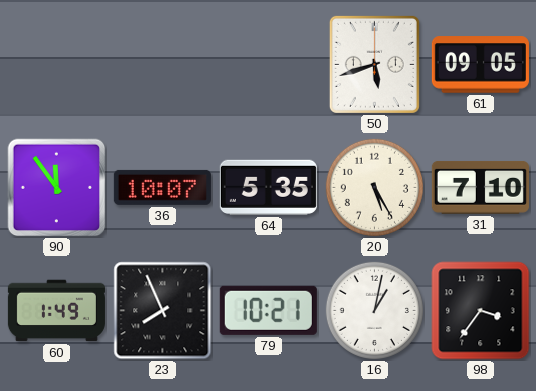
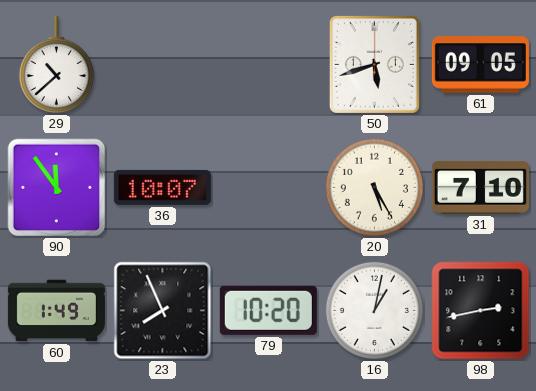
29: none -> 10:38
64: 5:35 -> none
79: 10:21 -> 10:20
98: 3:36 -> 2:43
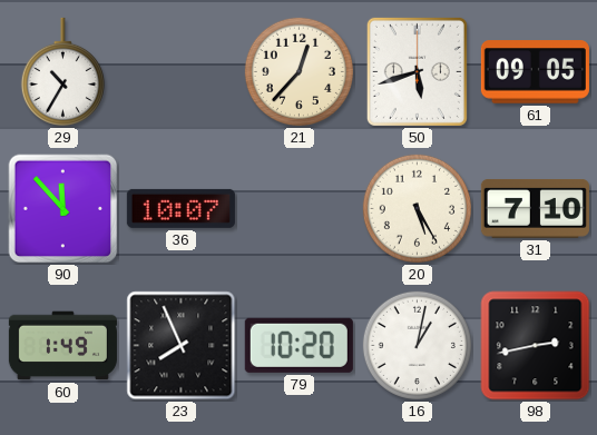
29: 10:38 -> 10:35
21: none -> 12:37
90: 11:54 -> 11:53
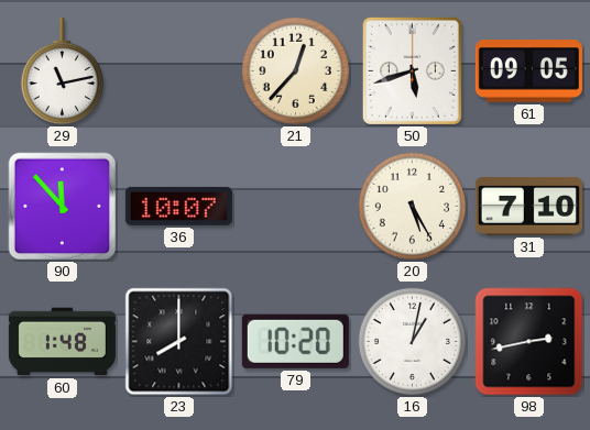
29: 10:35 -> 11:13
60: 1:49 -> 1:48
23: 7:56 -> 8:00
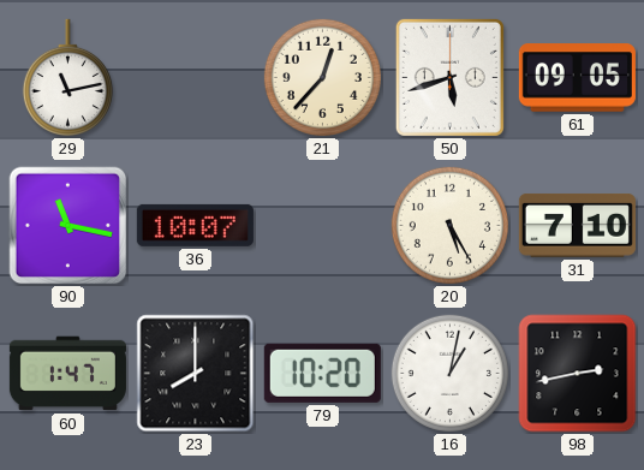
90: 11:53 -> 11:17
60: 1:48 -> 1:47
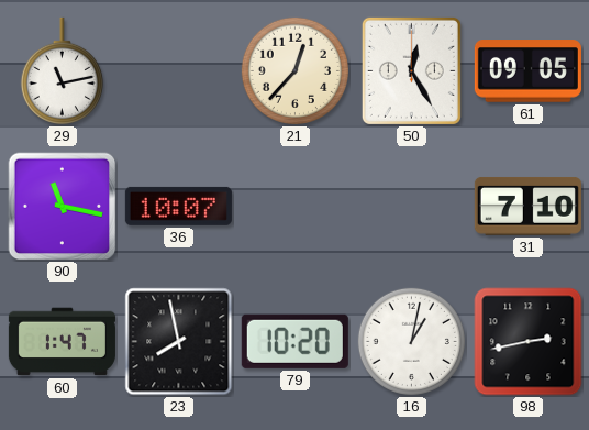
50: 5:42 -> 12:25
20: 5:25 -> none
23: 8:00 -> 7:58
